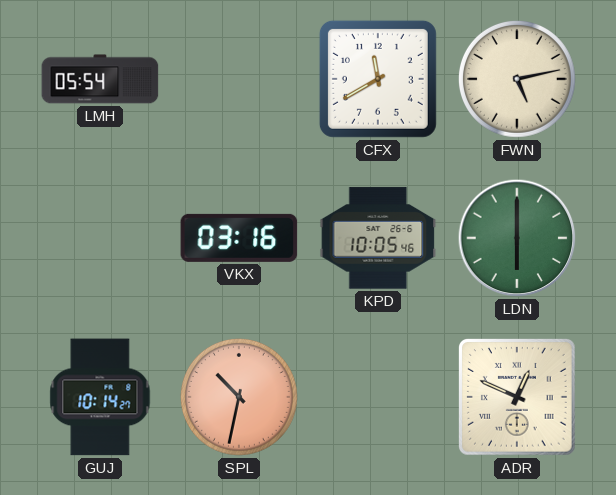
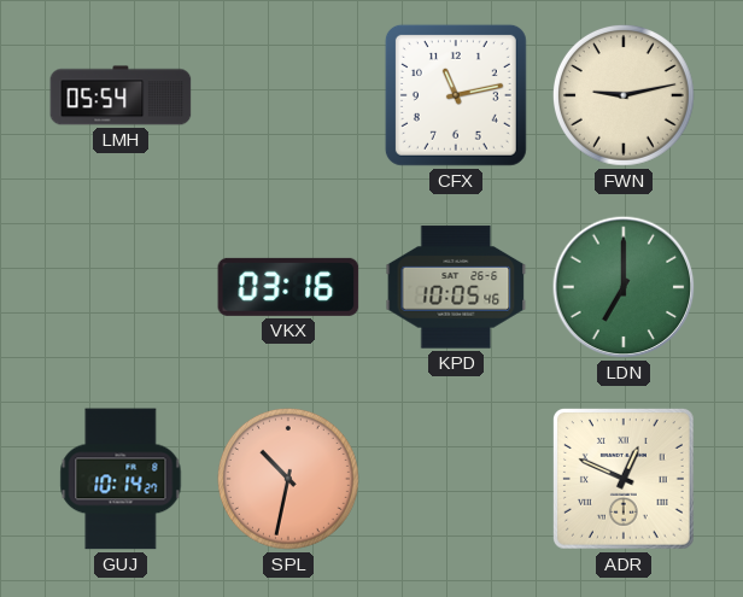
CFX: 11:40 -> 11:13
FWN: 5:13 -> 9:13
LDN: 6:00 -> 7:00
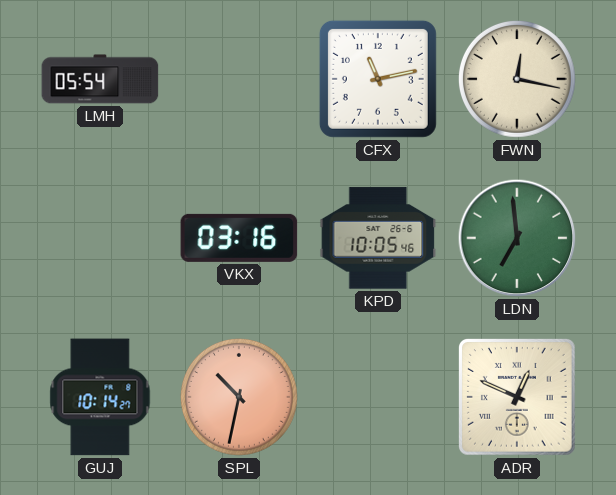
FWN: 9:13 -> 12:17
LDN: 7:00 -> 6:59
